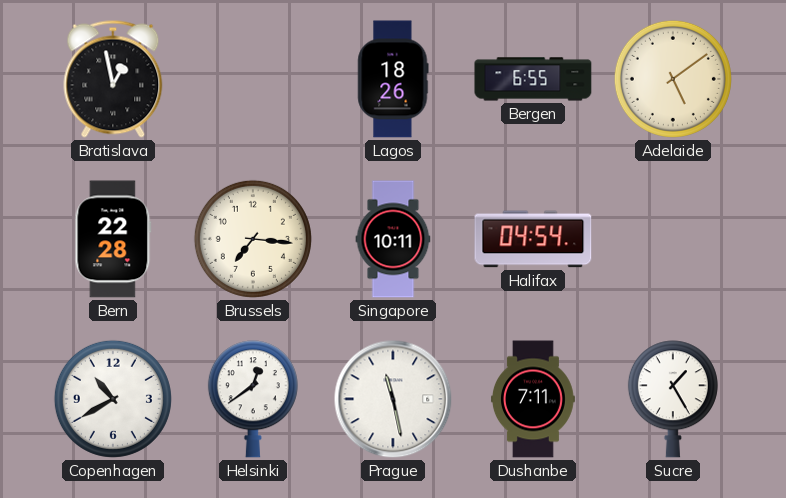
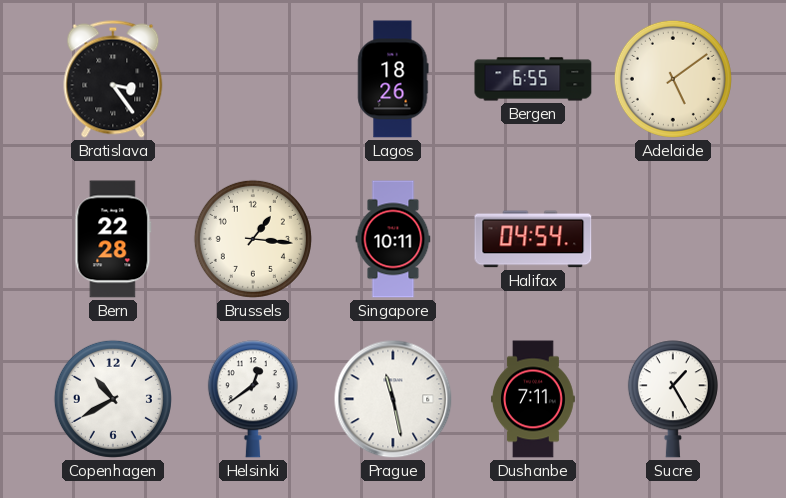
Bratislava: 12:58 -> 3:24
Brussels: 7:16 -> 1:16
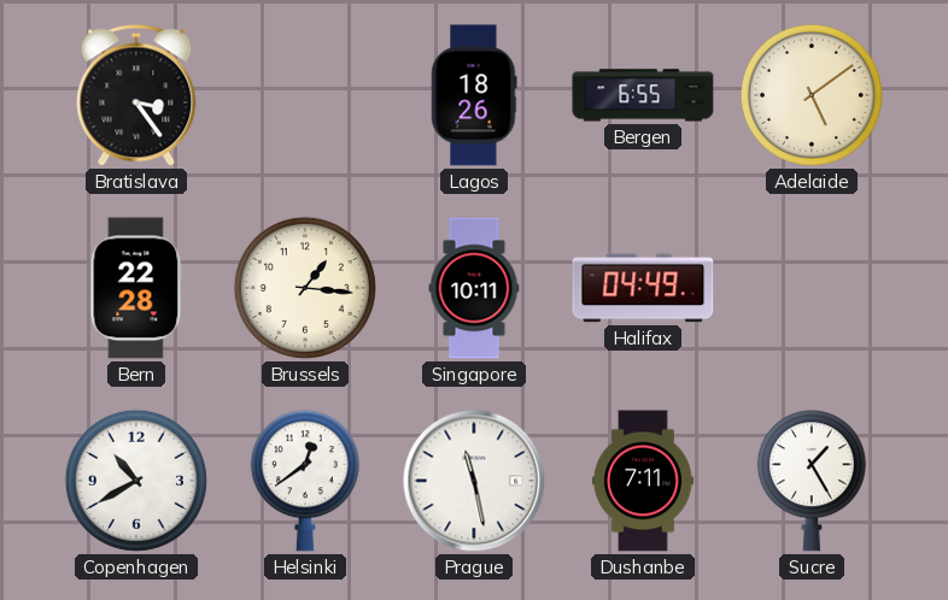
Halifax: 04:54 -> 04:49
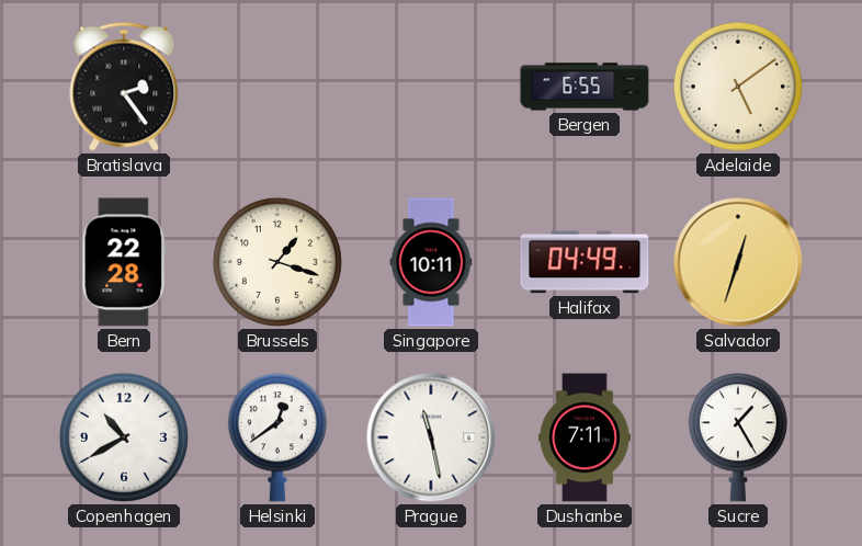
Bratislava: 3:24 -> 2:24
Lagos: 18:26 -> none
Brussels: 1:16 -> 1:18
Salvador: none -> 12:33
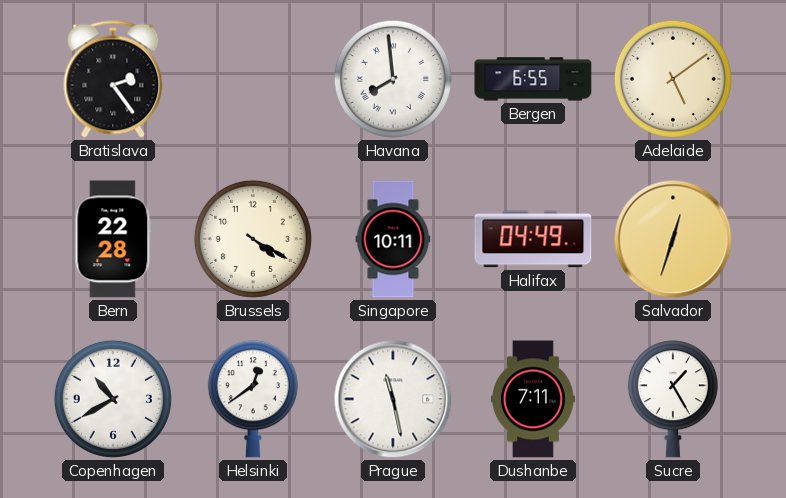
Havana: none -> 7:59
Brussels: 1:18 -> 4:20
